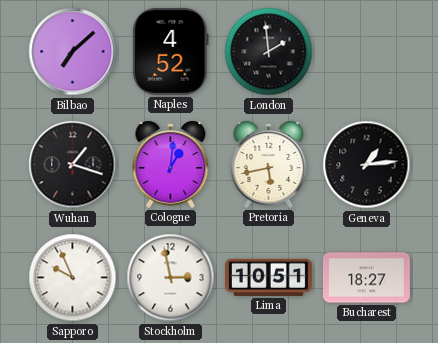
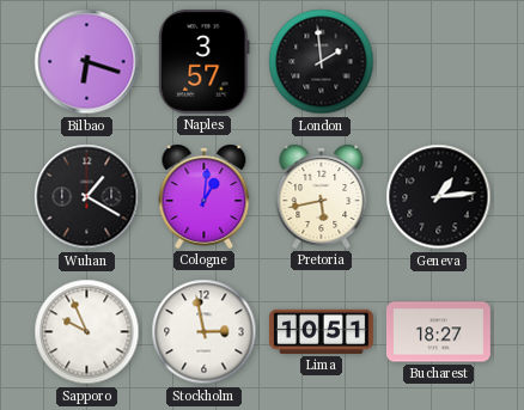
Bilbao: 7:08 -> 6:18
Naples: 4:52 -> 3:57
Wuhan: 1:18 -> 1:20
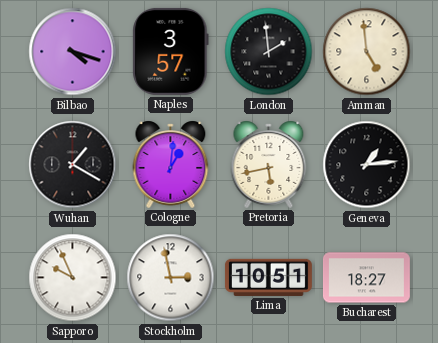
Bilbao: 6:18 -> 4:18
Amman: none -> 4:59
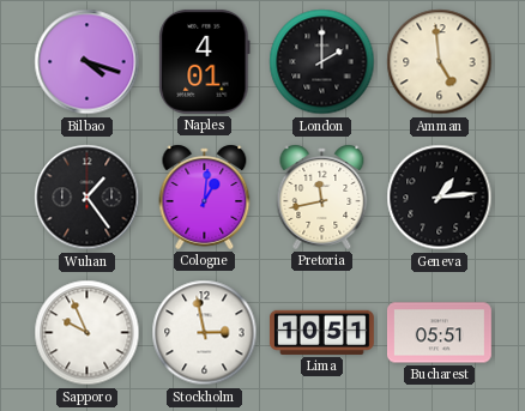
Naples: 3:57 -> 4:01
London: 1:59 -> 2:00
Wuhan: 1:20 -> 1:24
Pretoria: 5:43 -> 11:43
Bucharest: 18:27 -> 05:51
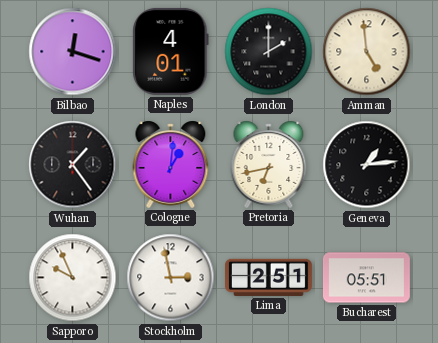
Bilbao: 4:18 -> 12:18
Pretoria: 11:43 -> 6:43
Lima: 10:51 -> 2:51
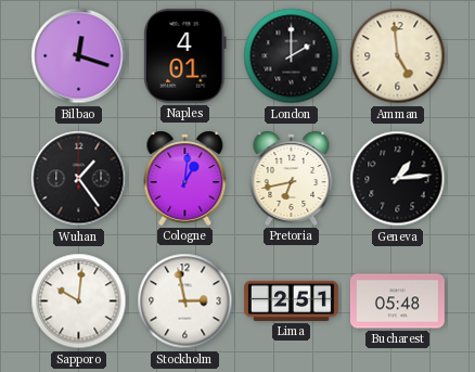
Sapporo: 9:56 -> 10:01
Bucharest: 05:51 -> 05:48
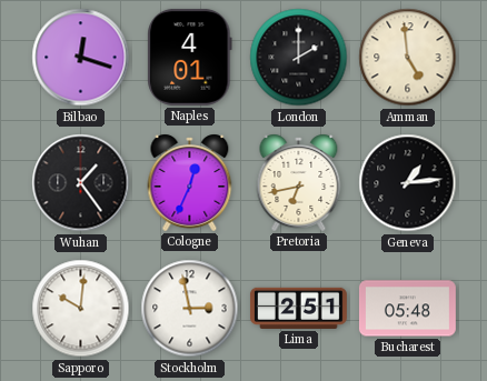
Cologne: 1:01 -> 12:34
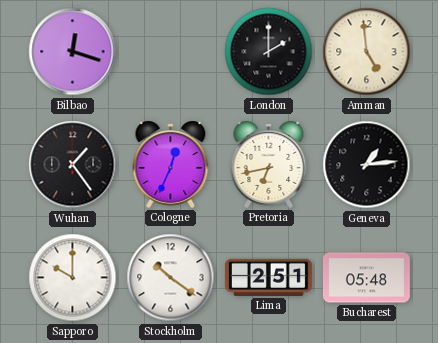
Naples: 4:01 -> none
Sapporo: 10:01 -> 10:00
Stockholm: 2:58 -> 10:21
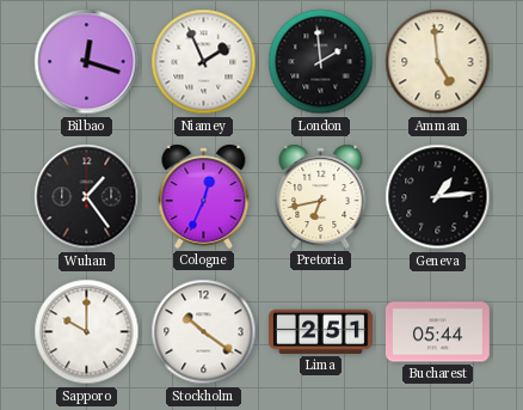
Niamey: none -> 1:56
London: 2:00 -> 1:59
Bucharest: 05:48 -> 05:44
